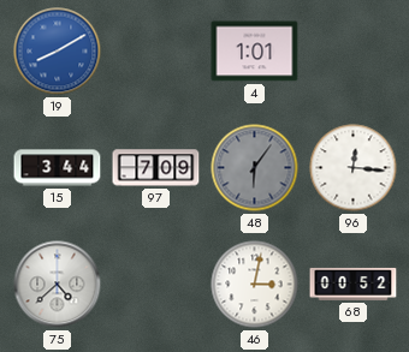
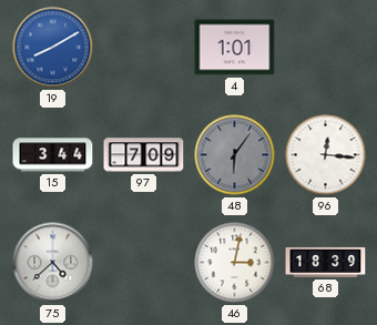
68: 00:52 -> 18:39
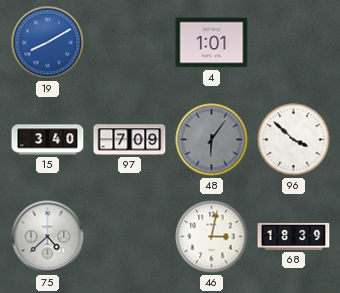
15: 3:44 -> 3:40
96: 12:16 -> 3:52
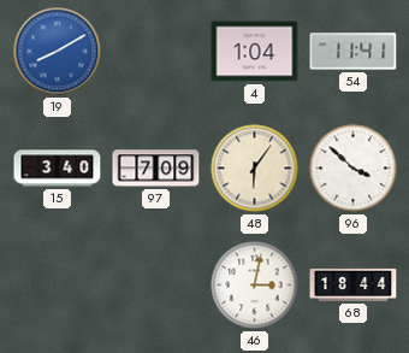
4: 1:01 -> 1:04
54: none -> 11:41
48 dial: grey -> cream
75: 4:38 -> none
68: 18:39 -> 18:44
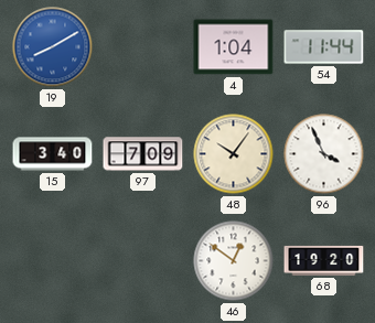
54: 11:41 -> 11:44
48: 6:06 -> 10:06
96: 3:52 -> 3:56
46: 3:02 -> 12:51
68: 18:44 -> 19:20
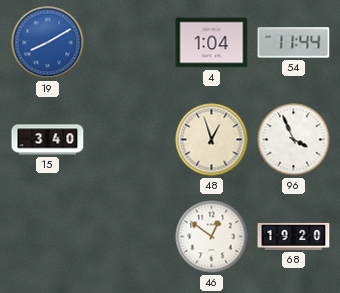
97: 7:09 -> none
48: 10:06 -> 12:57
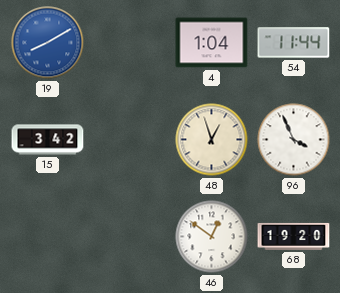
15: 3:40 -> 3:42
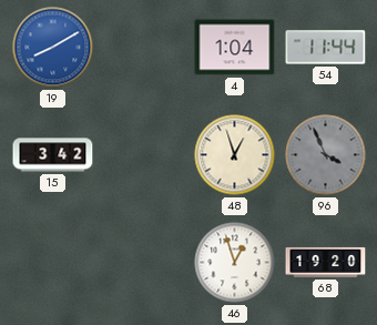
96 dial: white -> grey
46: 12:51 -> 12:57
